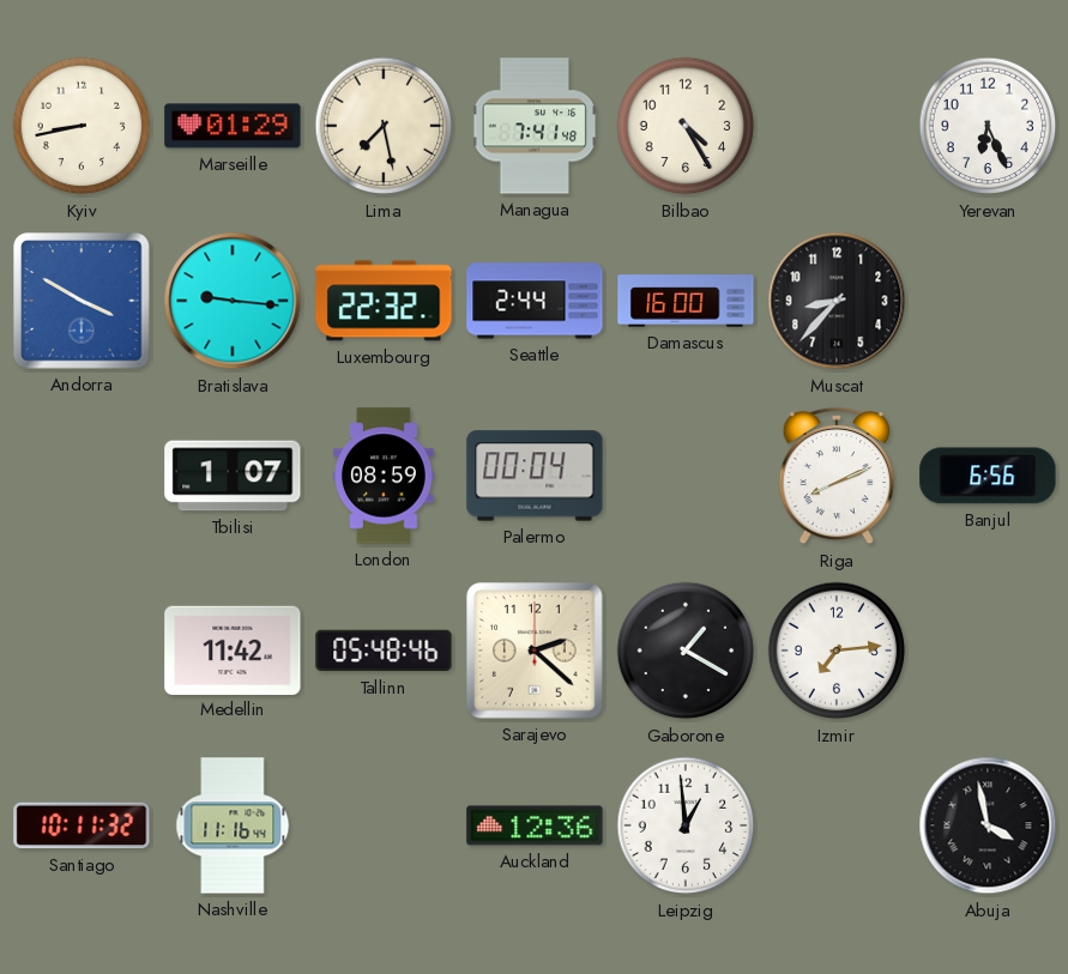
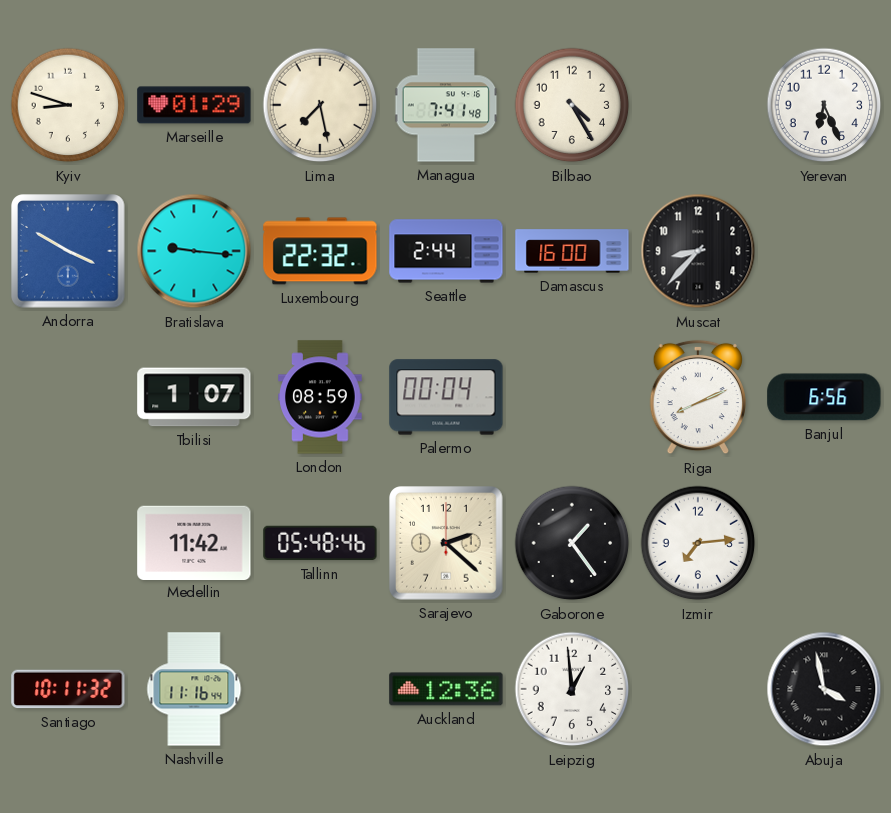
Kyiv: 8:43 -> 8:48
Gaborone: 1:20 -> 1:24
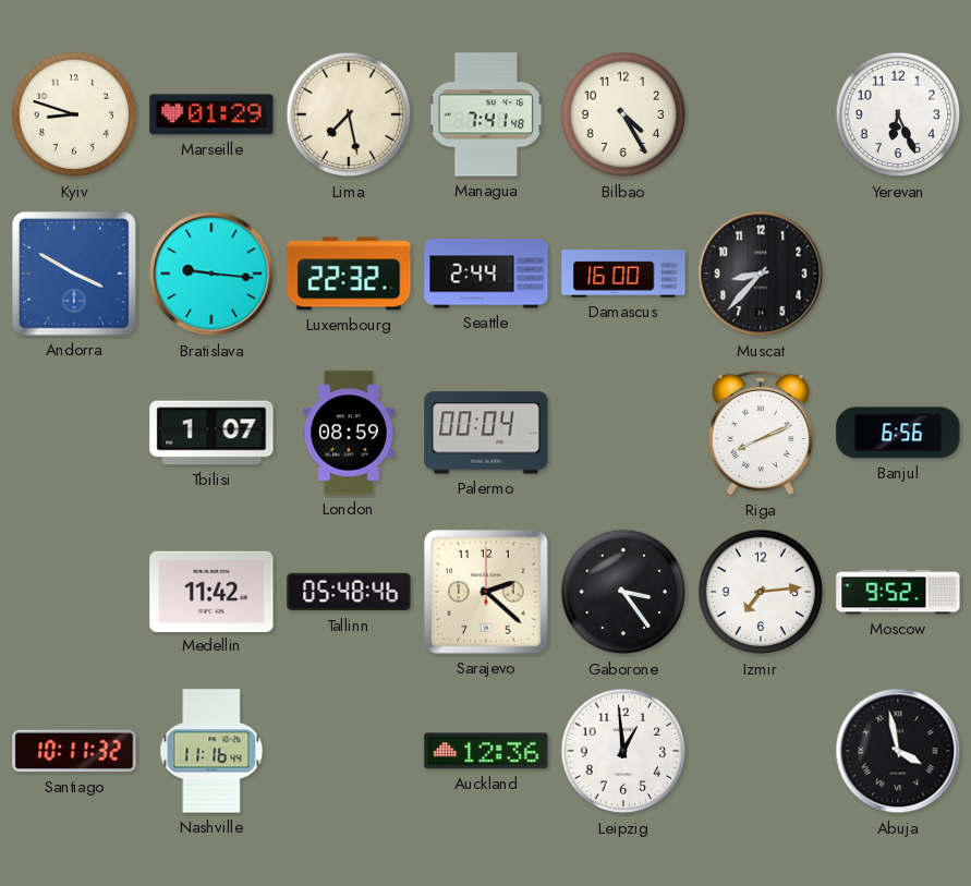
Gaborone: 1:24 -> 3:24
Moscow: none -> 9:52
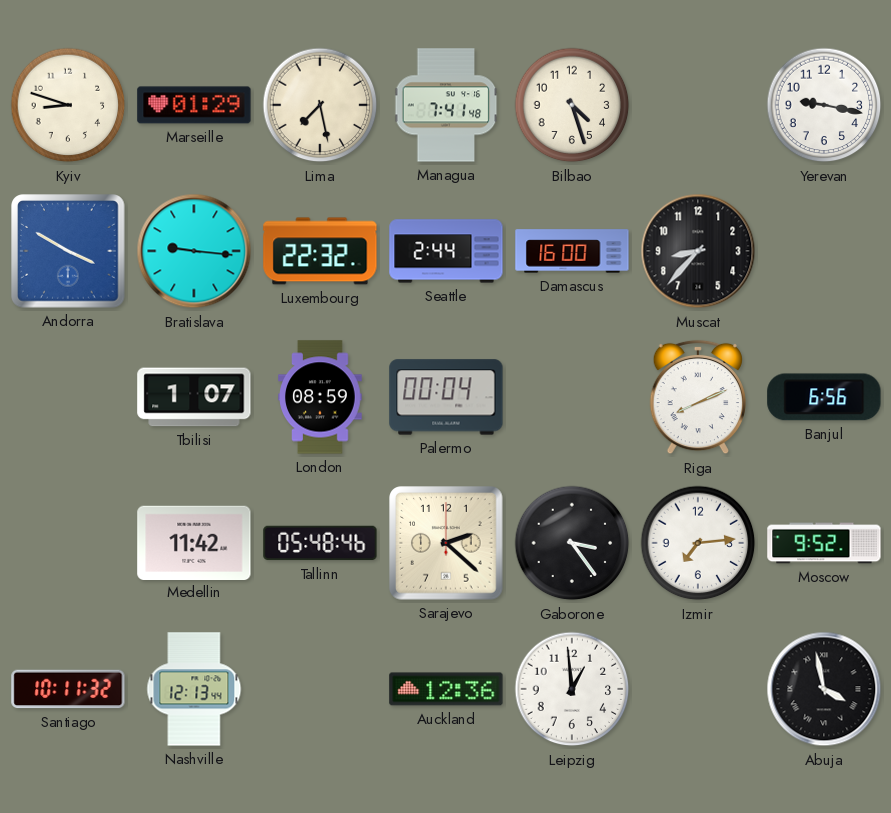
Bilbao: 4:25 -> 4:27
Yerevan: 6:26 -> 9:17
Nashville: 11:16 -> 12:13
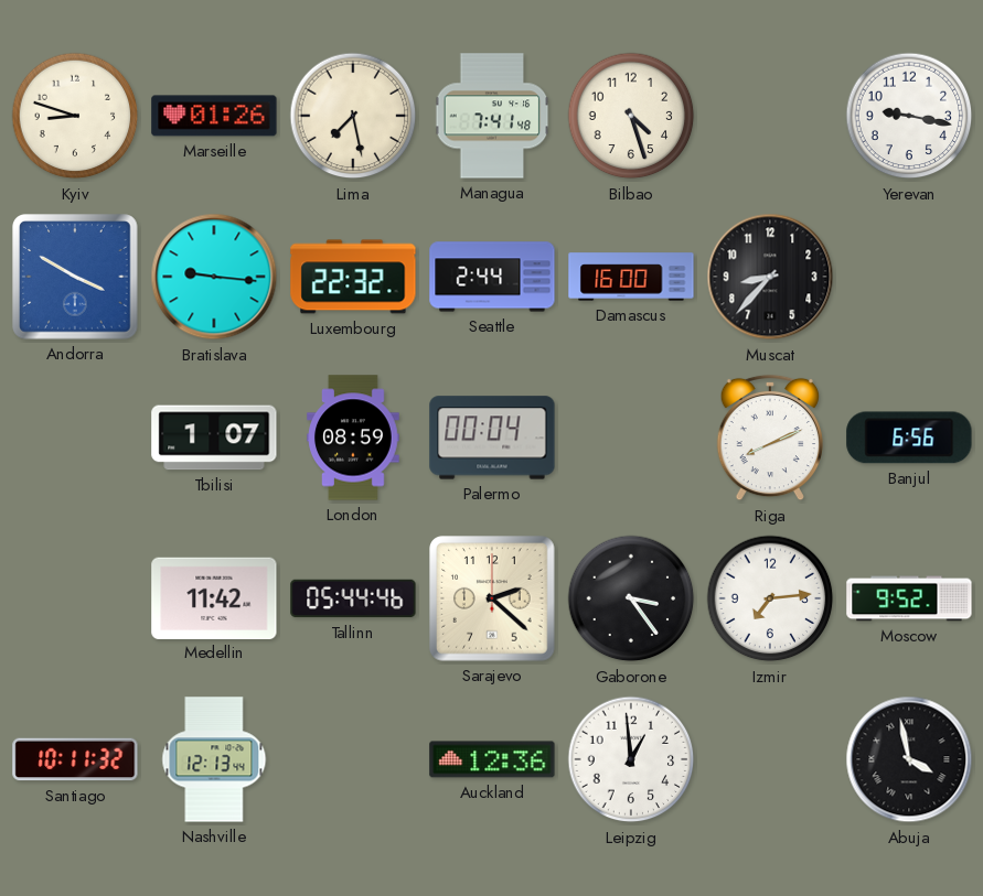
Marseille: 01:29 -> 01:26
Tallinn: 05:48 -> 05:44
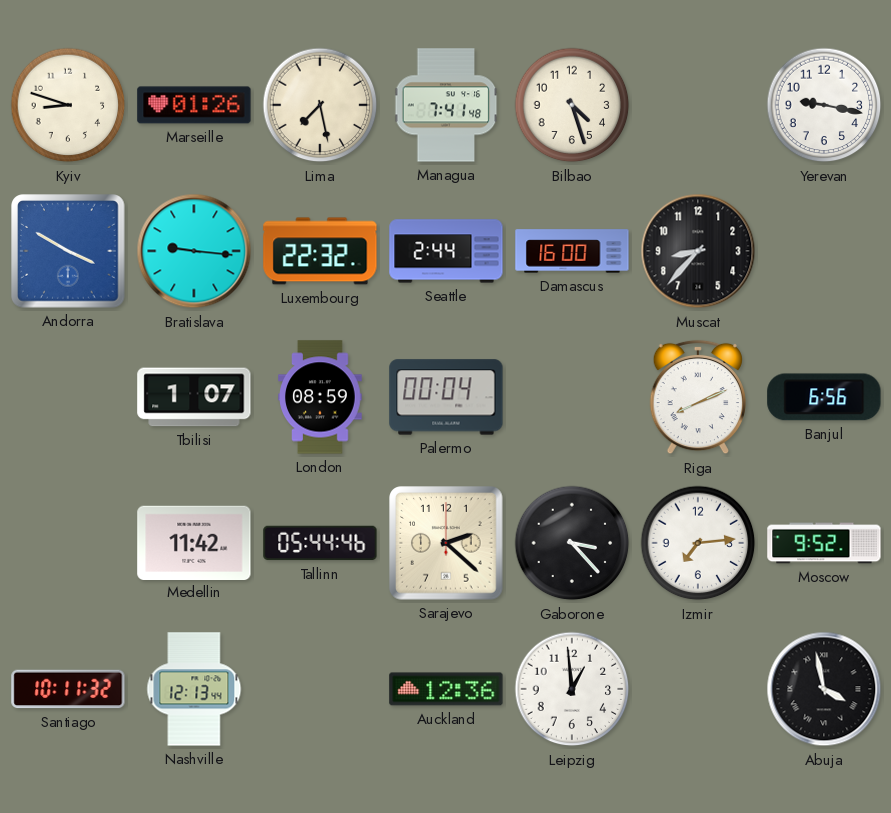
Gaborone: 3:24 -> 3:23
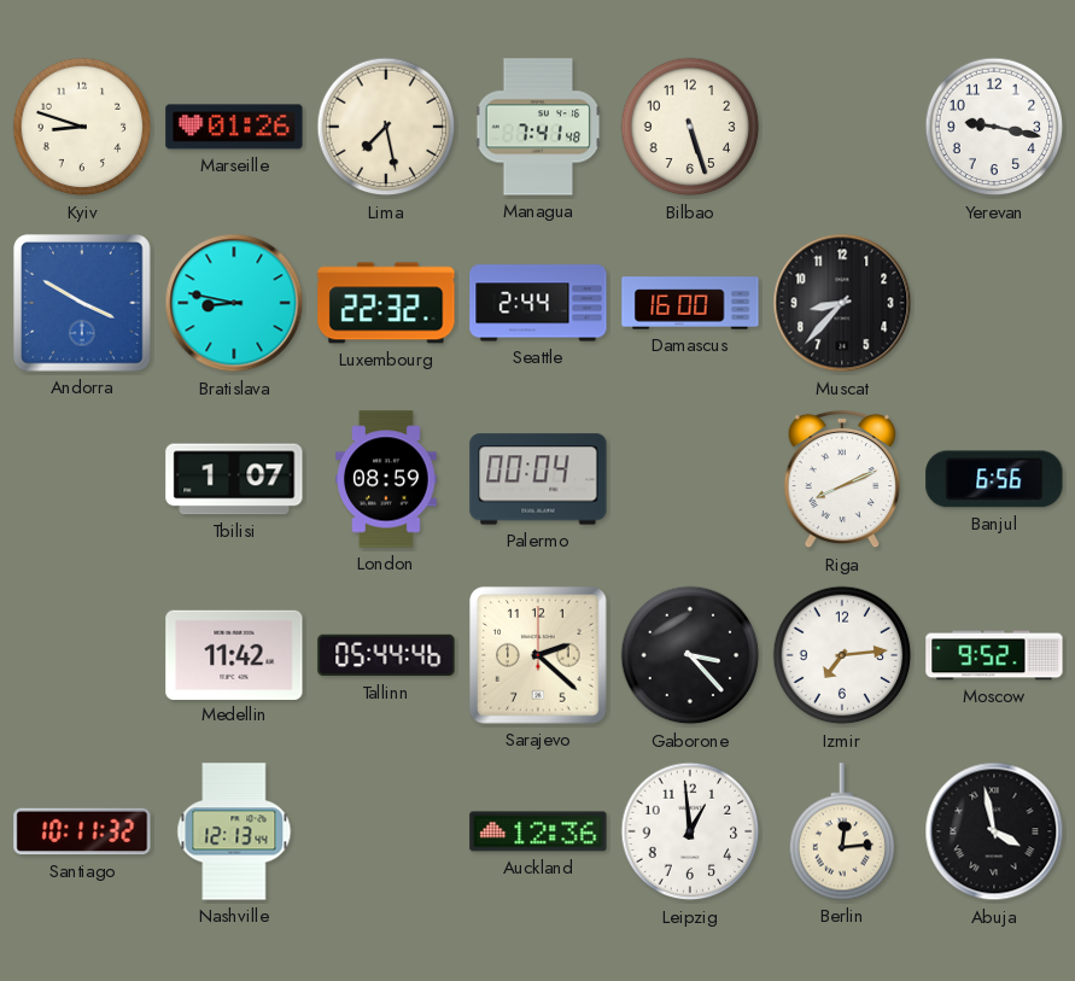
Bilbao: 4:27 -> 5:27
Bratislava: 9:16 -> 8:47
Berlin: none -> 12:14
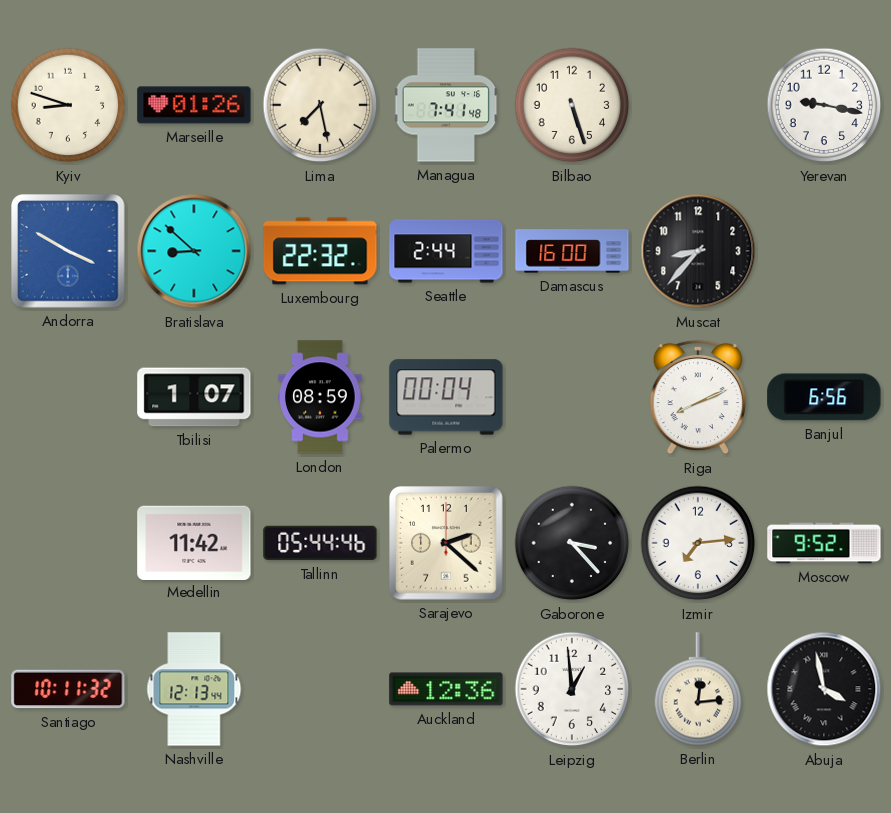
Bratislava: 8:47 -> 8:52
